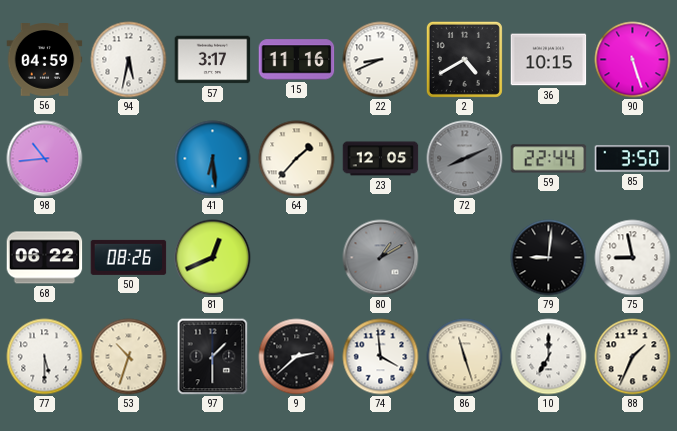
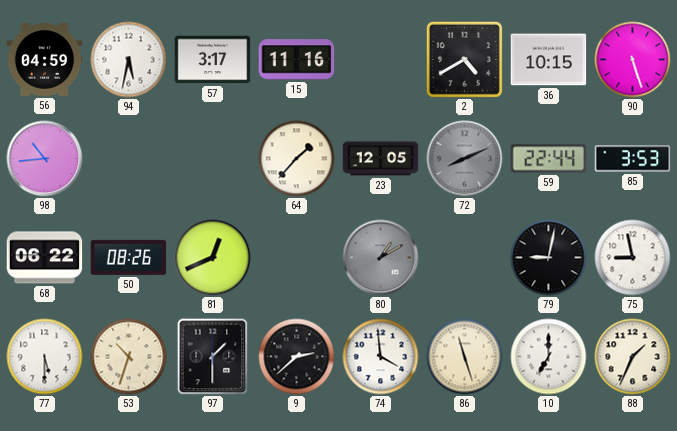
22: 8:41 -> none
41: 6:29 -> none
85: 3:50 -> 3:53
79: 9:01 -> 9:02
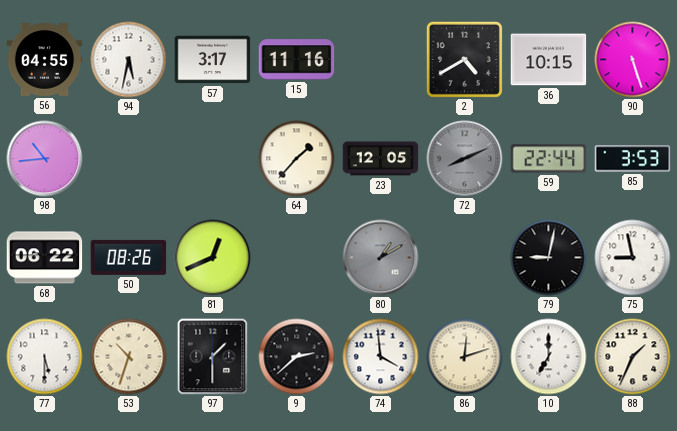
56: 04:59 -> 04:55
86: 11:27 -> 12:12
